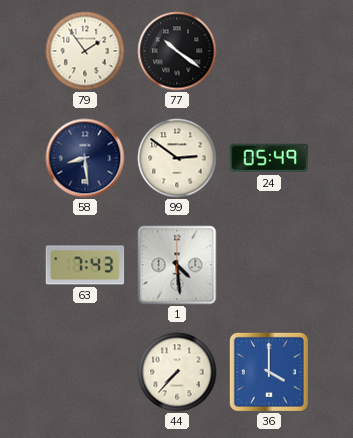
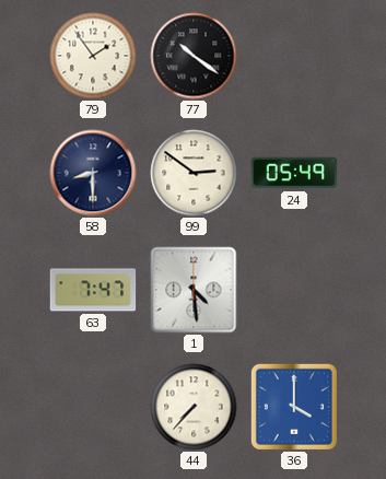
58: 8:29 -> 8:30
63: 7:43 -> 7:47
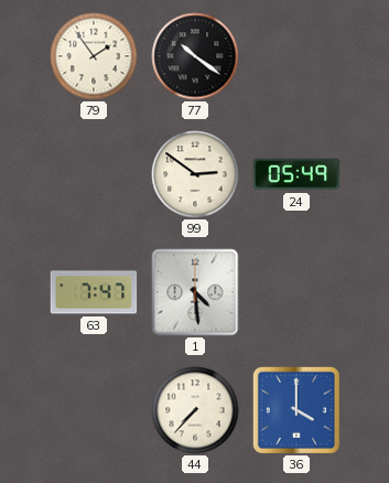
58: 8:30 -> none
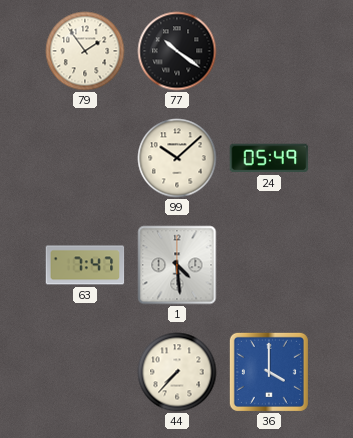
99: 2:51 -> 10:08
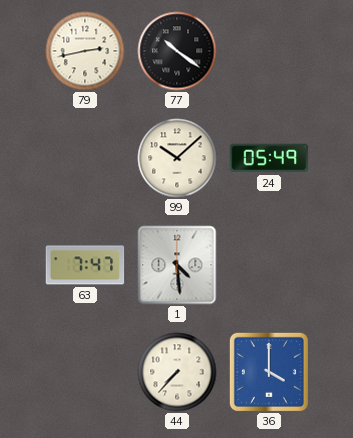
79: 1:54 -> 2:43
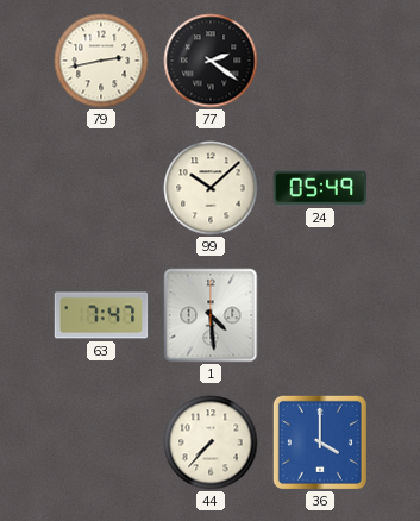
77: 10:21 -> 2:21
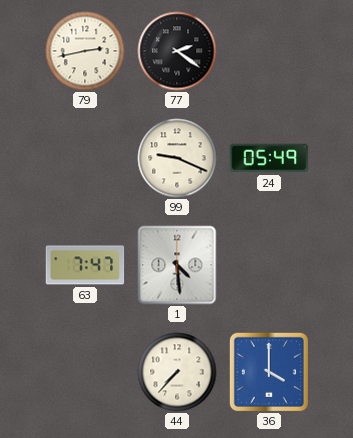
99: 10:08 -> 9:19
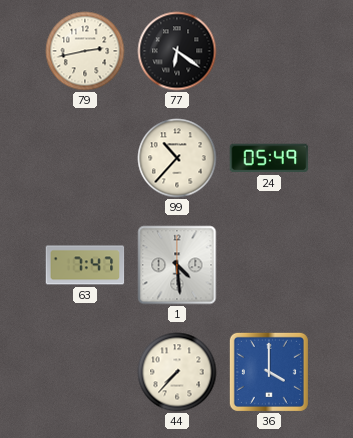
77: 2:21 -> 6:21
99: 9:19 -> 10:37
